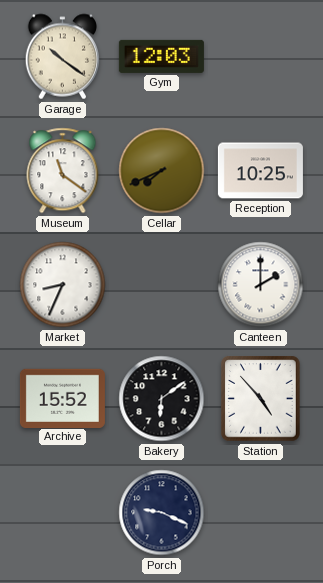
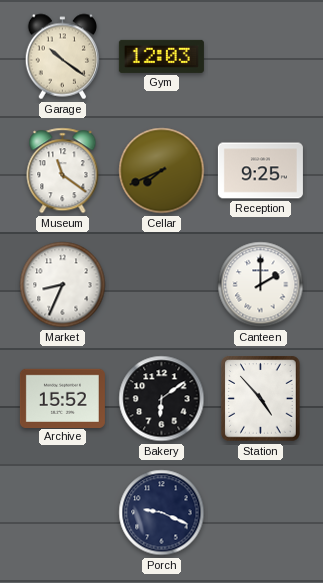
Reception: 10:25 -> 9:25
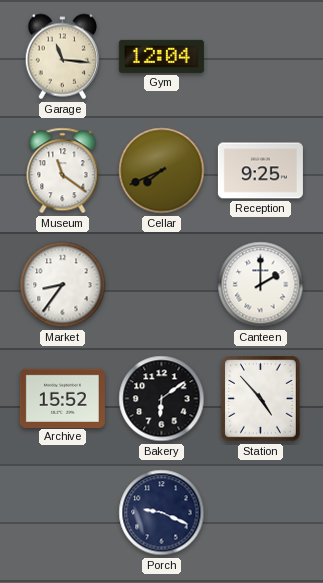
Garage: 10:21 -> 11:16
Gym: 12:03 -> 12:04
Market: 8:34 -> 8:36
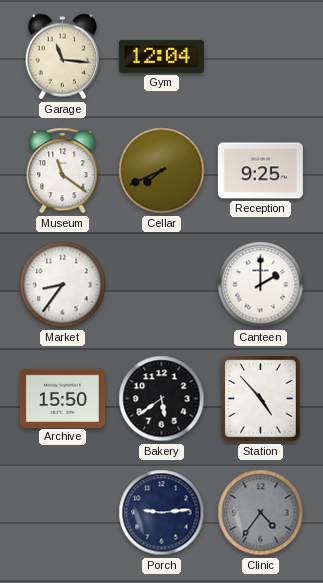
Archive: 15:52 -> 15:50
Bakery: 6:09 -> 5:39
Porch: 9:19 -> 9:14
Clinic: none -> 4:36
